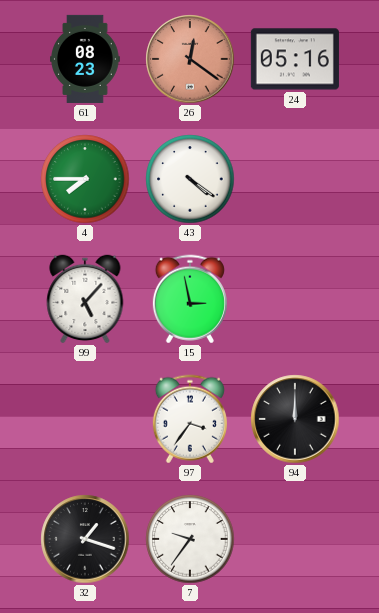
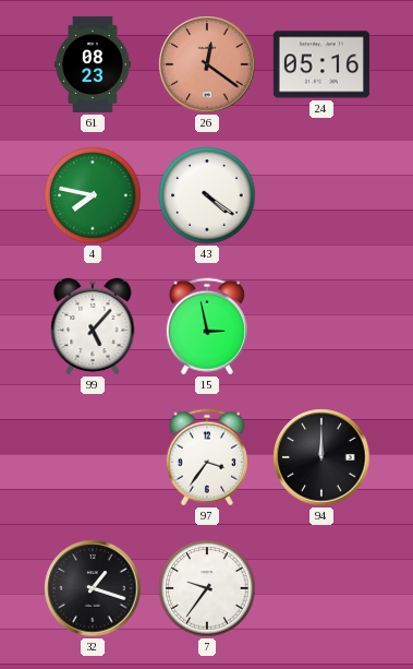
4: 7:45 -> 7:47
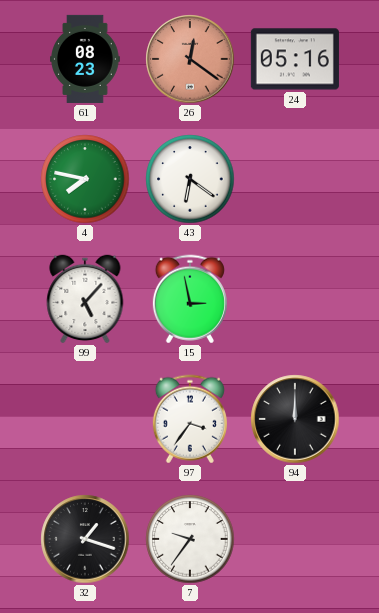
43: 4:21 -> 6:21
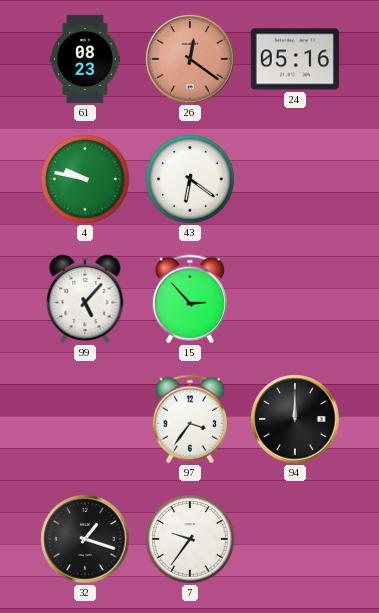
4: 7:47 -> 9:47
15: 2:58 -> 2:53
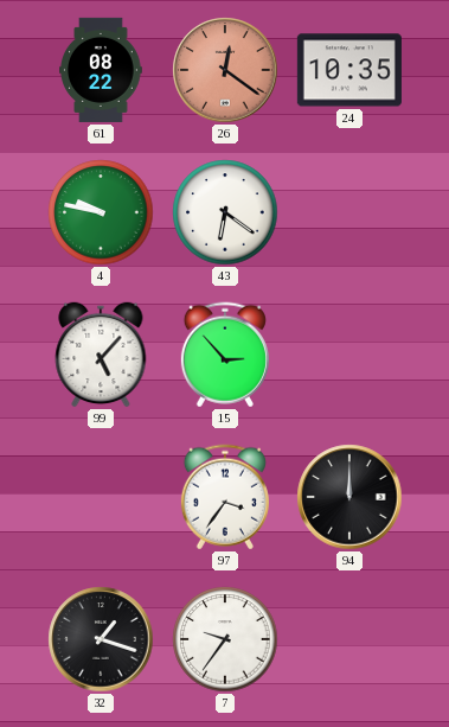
61: 08:23 -> 08:22
24: 05:16 -> 10:35
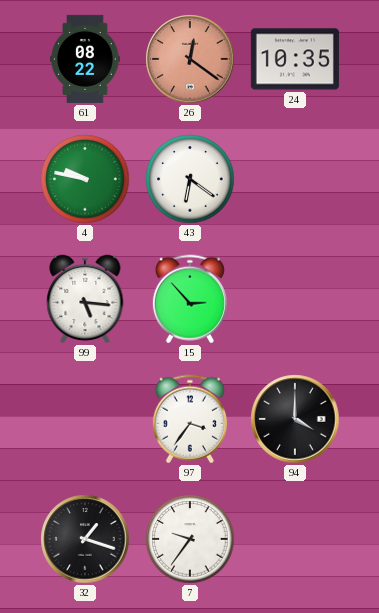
99: 5:07 -> 5:16
94: 12:00 -> 4:00
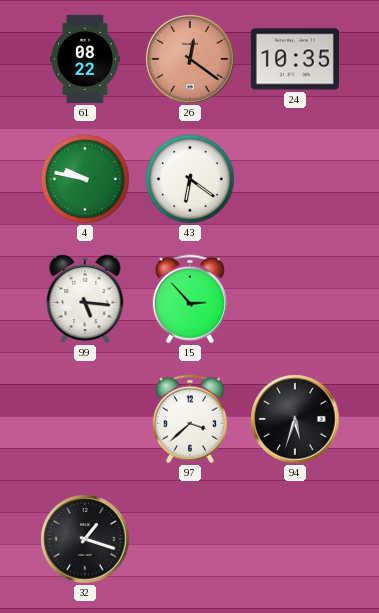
97: 3:36 -> 3:38
94: 4:00 -> 5:33
7: 9:36 -> none
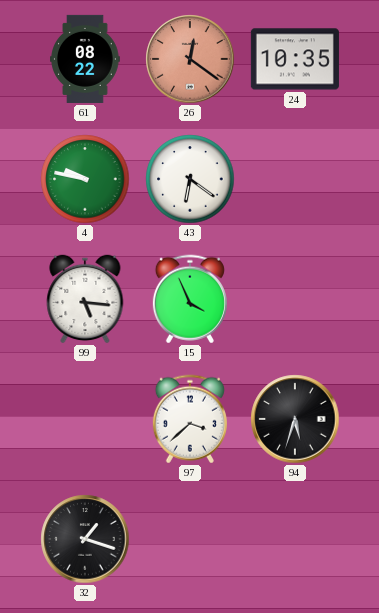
15: 2:53 -> 3:56
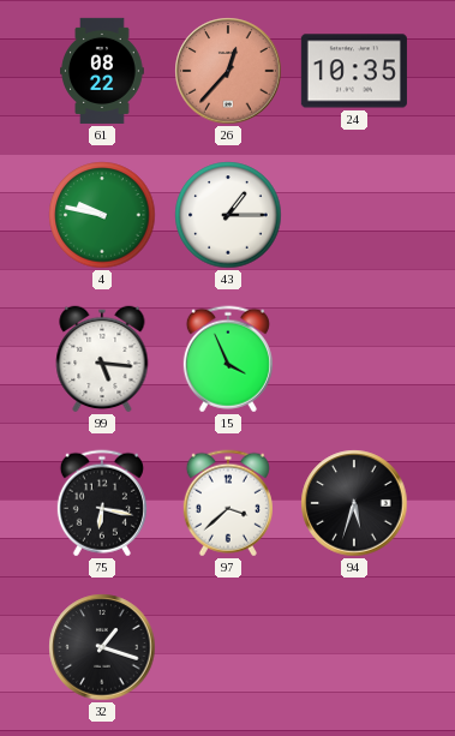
26: 12:21 -> 12:37
43: 6:21 -> 1:15
75: none -> 6:17
